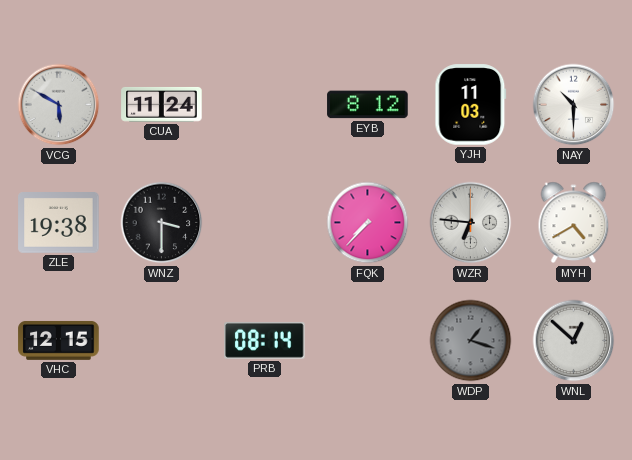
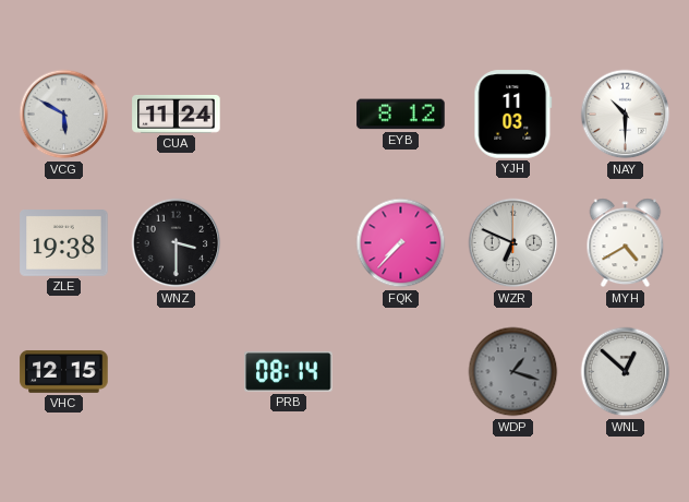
WZR: 6:46 -> 6:49
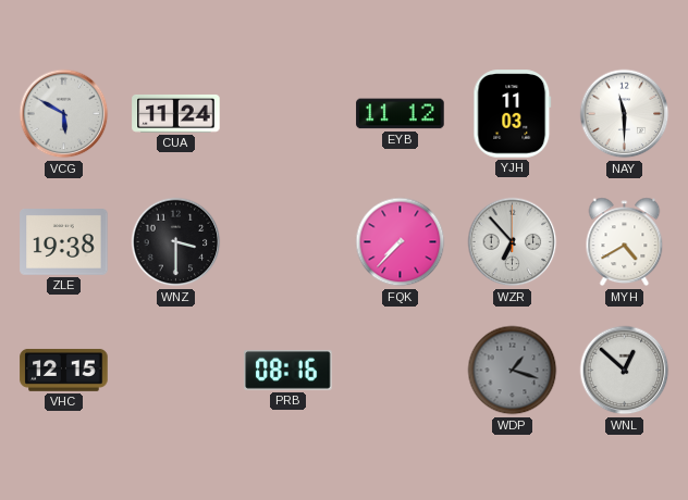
EYB: 8:12 -> 11:12
NAY: 10:30 -> 11:30
WZR: 6:49 -> 6:53
PRB: 08:14 -> 08:16
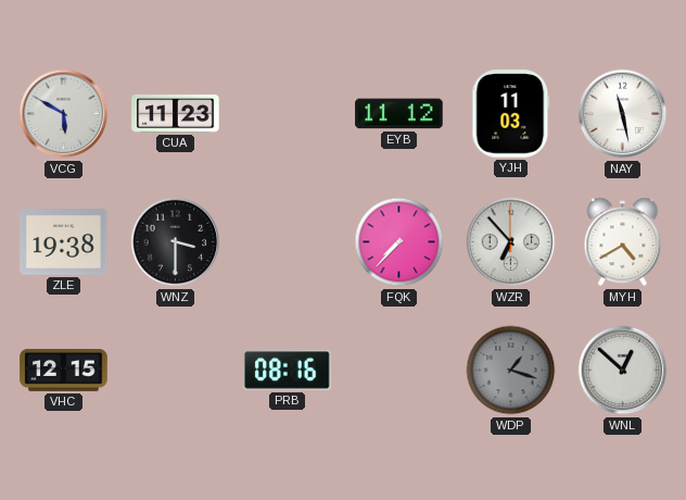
CUA: 11:24 -> 11:23
NAY: 11:30 -> 11:28
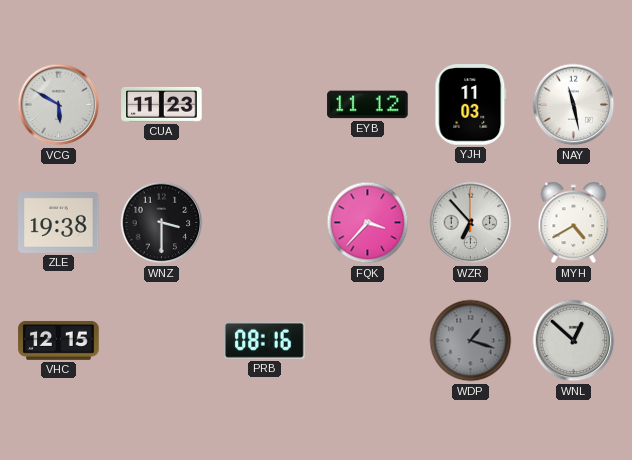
FQK: 7:37 -> 3:37
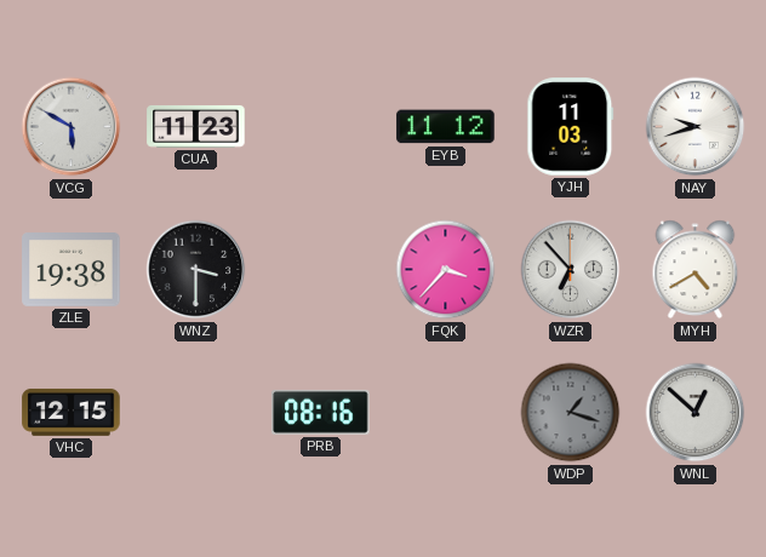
NAY: 11:28 -> 9:42
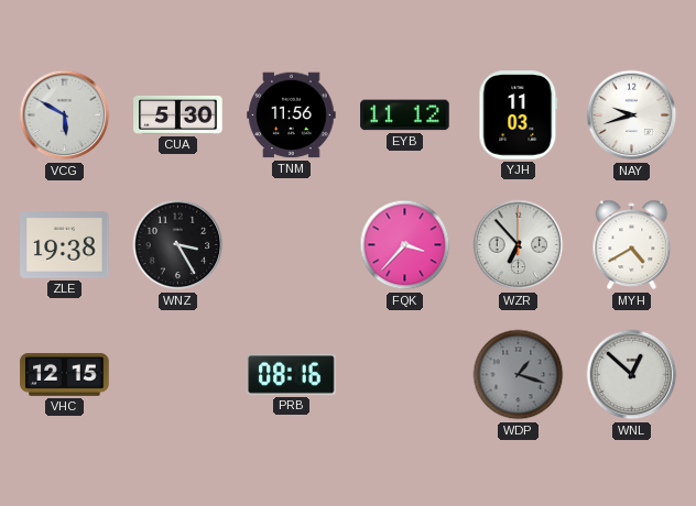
CUA: 11:23 -> 5:30
TNM: none -> 11:56
WNZ: 3:30 -> 3:25
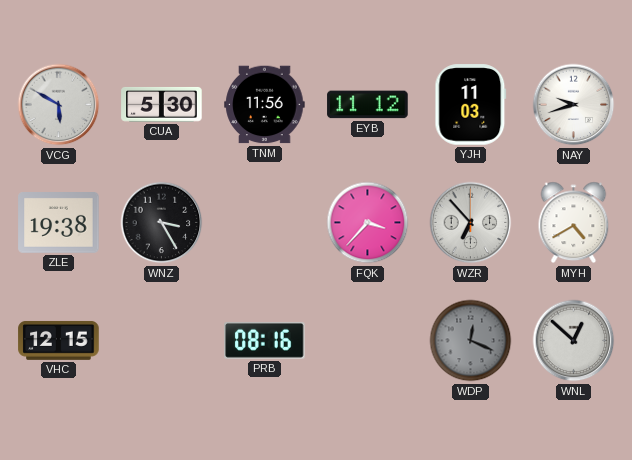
WDP: 1:18 -> 12:19
